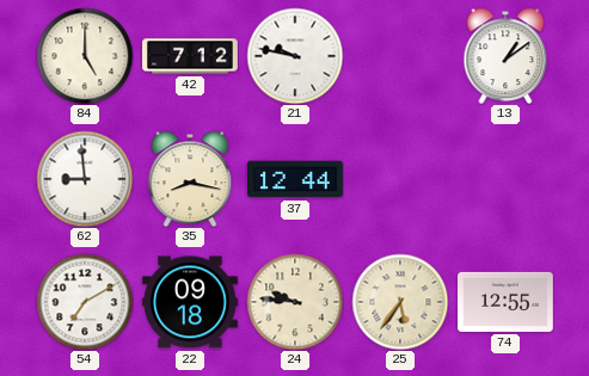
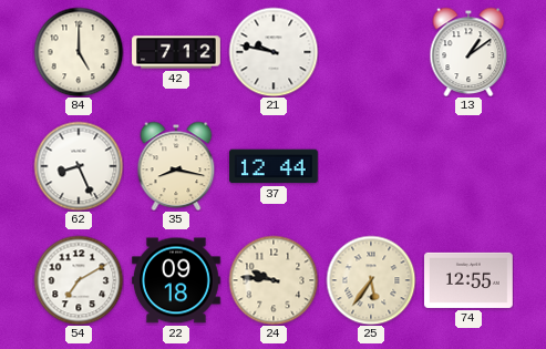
62: 8:59 -> 8:26
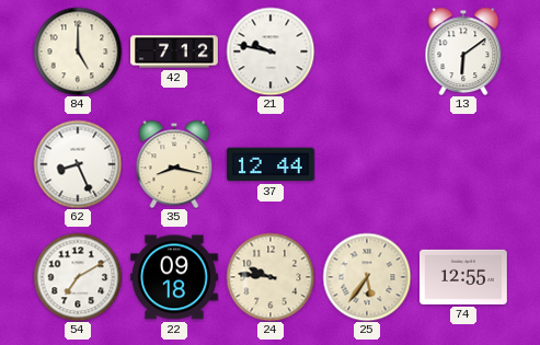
13: 1:09 -> 6:09
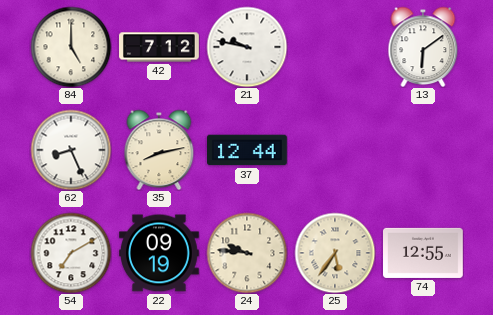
35: 8:17 -> 8:13
22: 09:18 -> 09:19
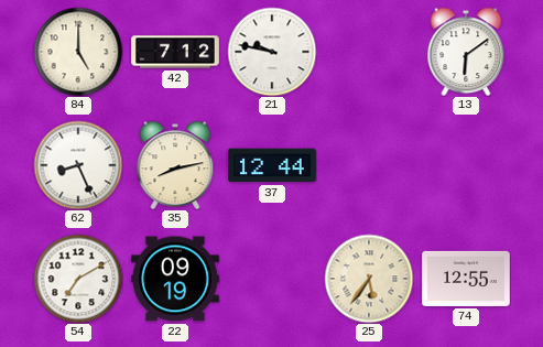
24: 9:46 -> none
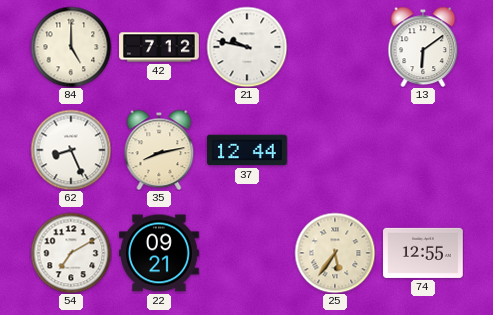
22: 09:19 -> 09:21
